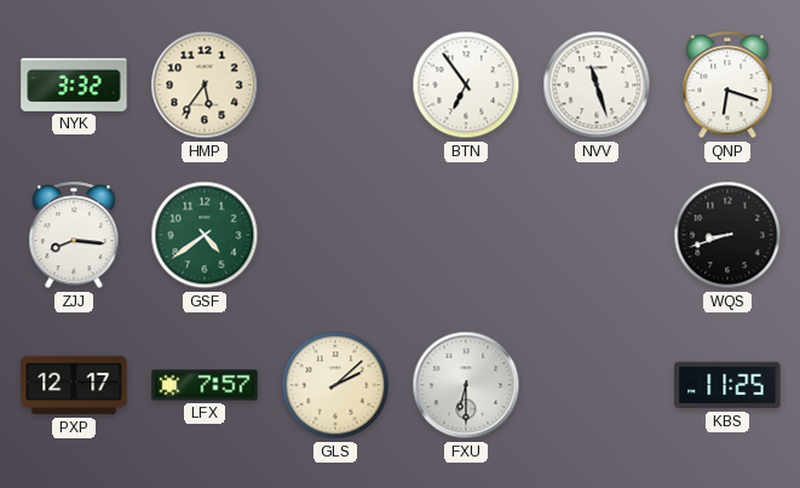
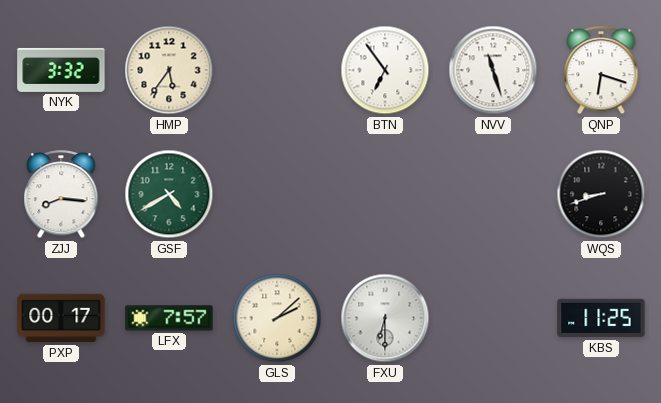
GSF: 4:39 -> 4:40
PXP: 12:17 -> 00:17
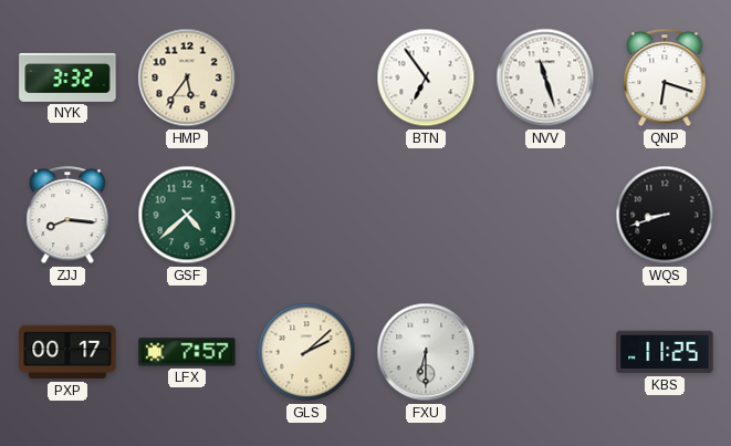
GSF: 4:40 -> 4:38
